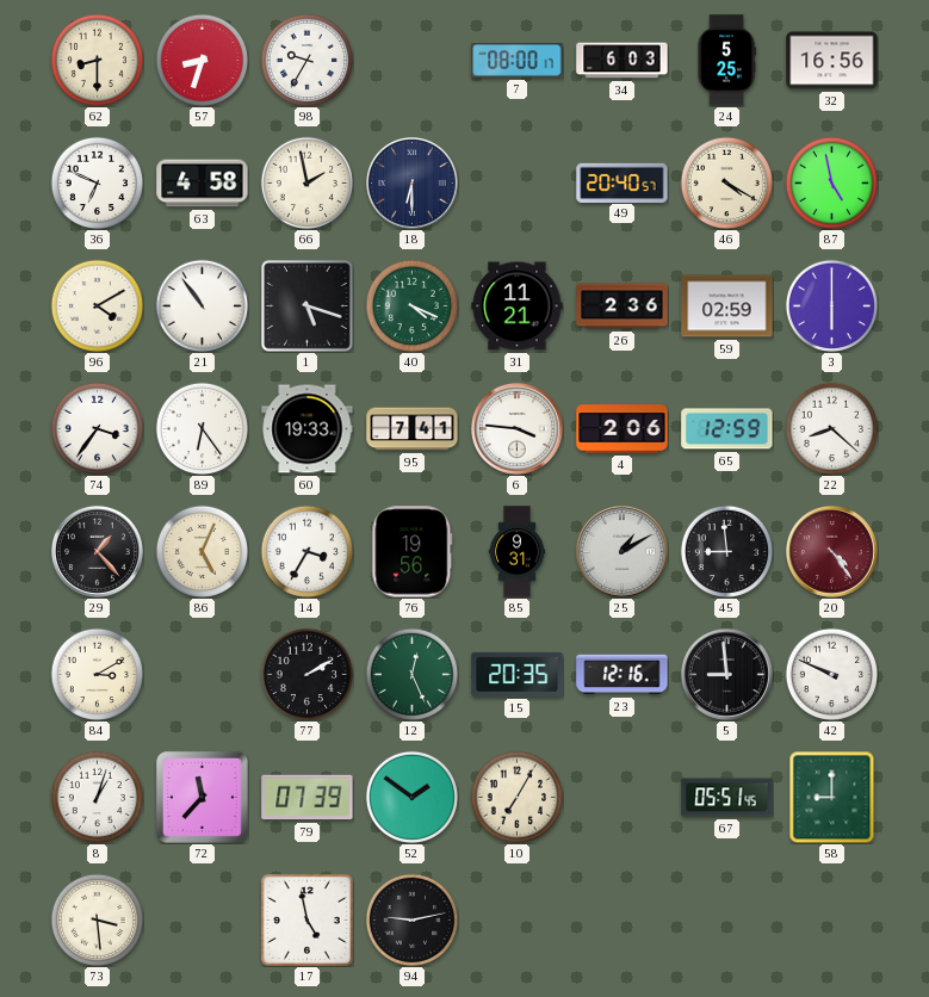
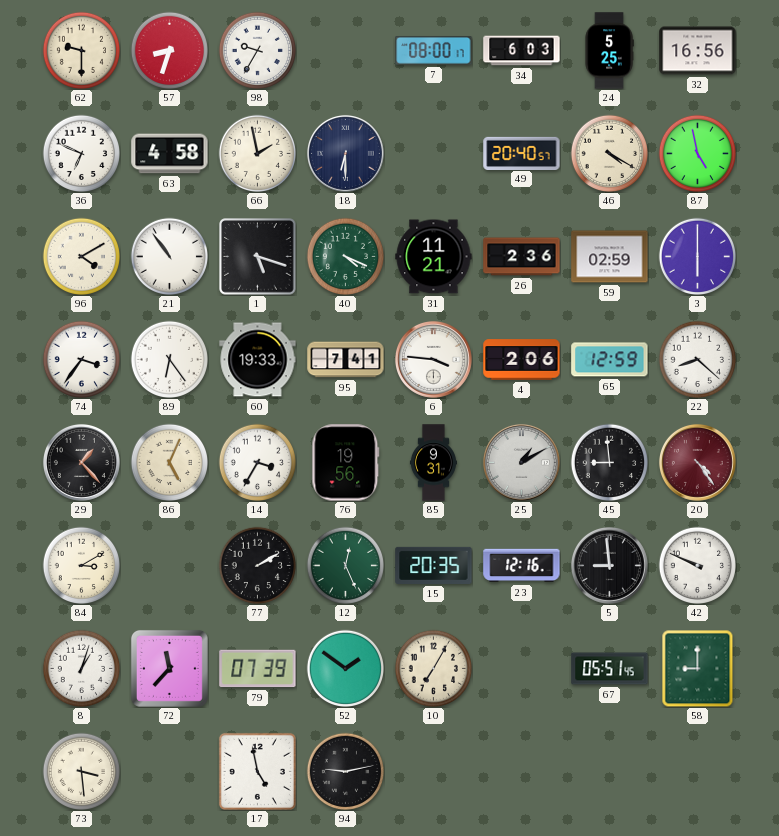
62: 8:30 -> 9:30
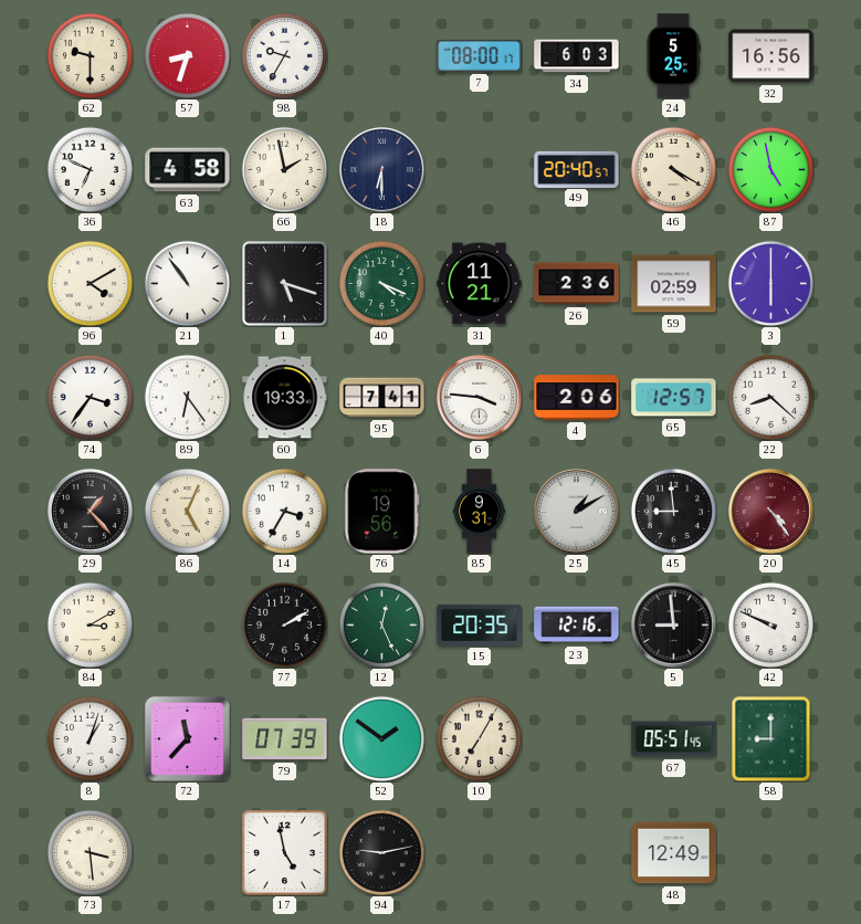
65: 12:59 -> 12:57
48: none -> 12:49
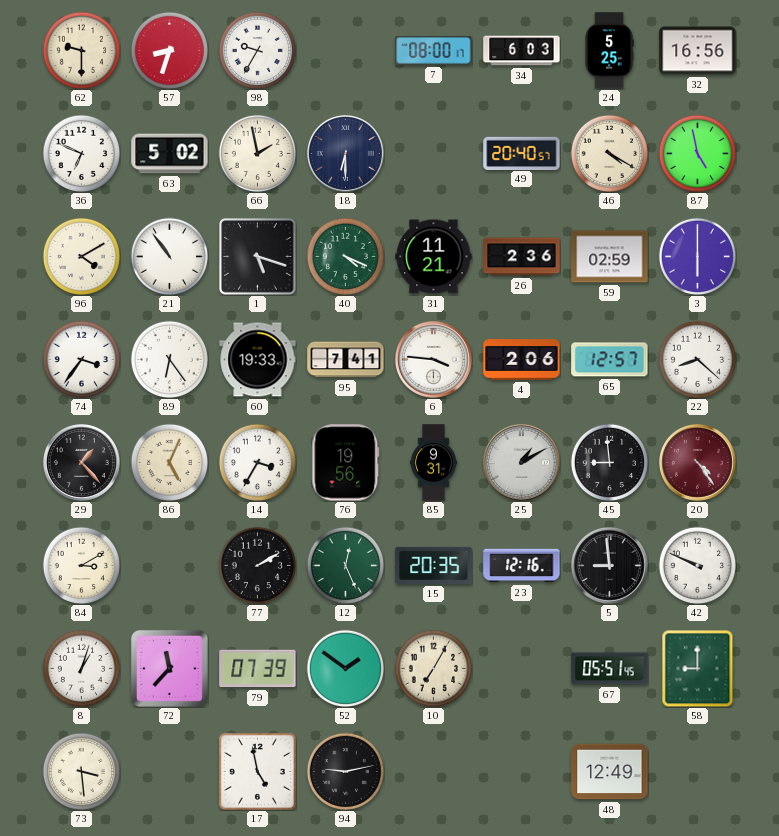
63: 4:58 -> 5:02
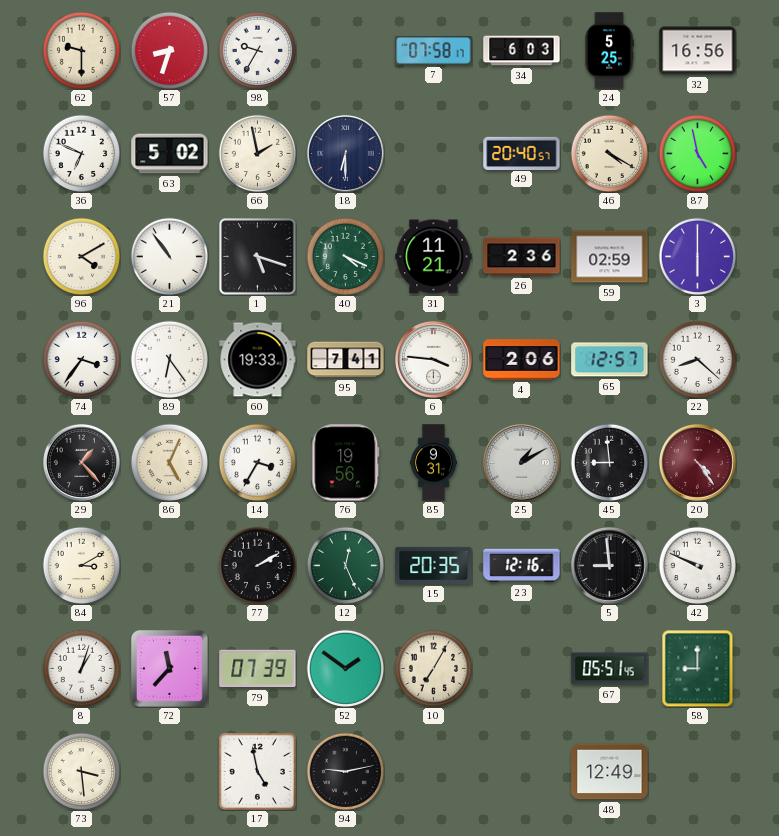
7: 08:00 -> 07:58
